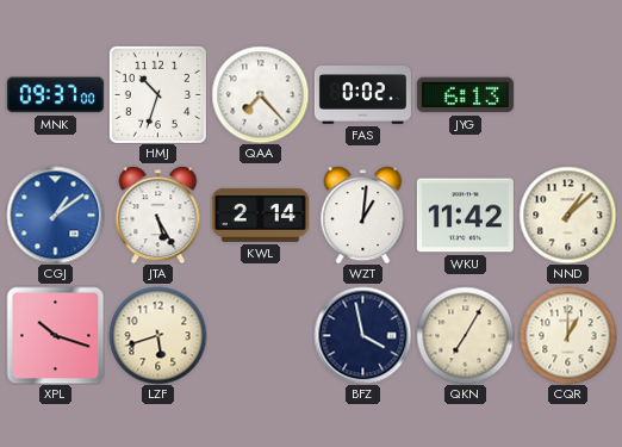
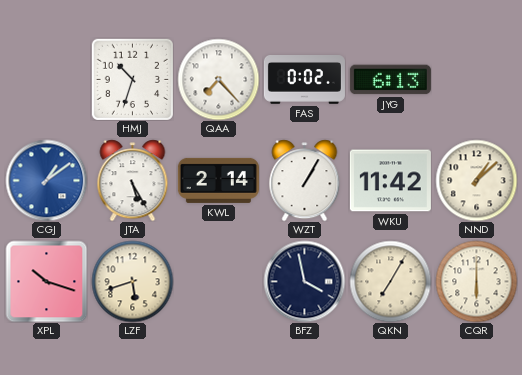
MNK: 09:37 -> none
WZT: 1:01 -> 1:05
CQR: 1:00 -> 6:00
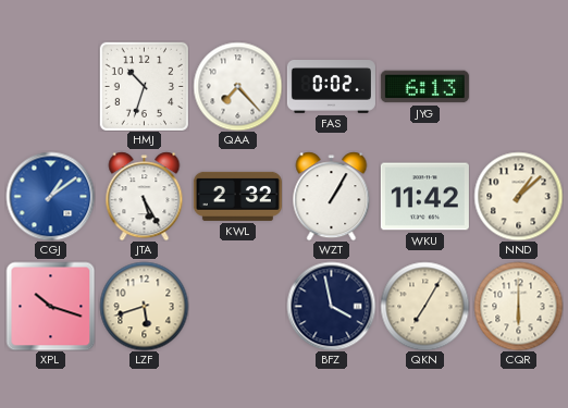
KWL: 2:14 -> 2:32
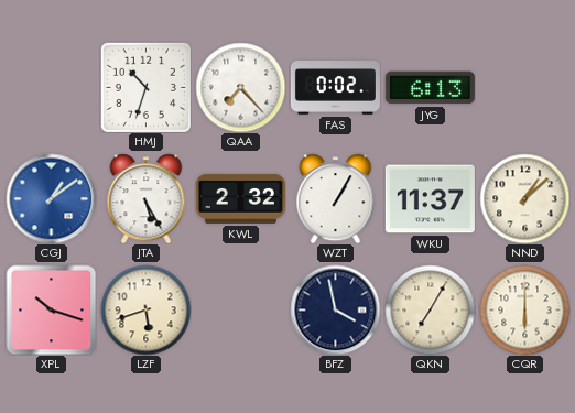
WKU: 11:42 -> 11:37
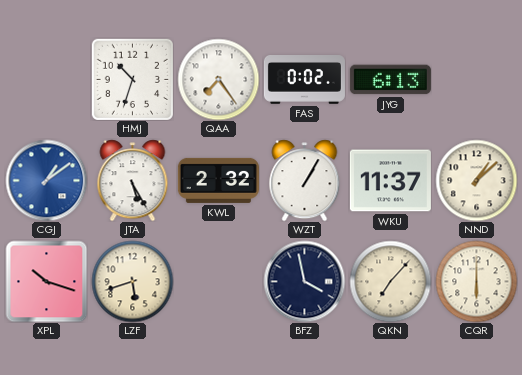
QAA: 7:23 -> 7:24
QKN: 7:05 -> 7:07
